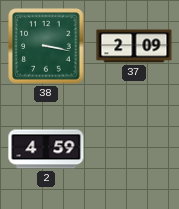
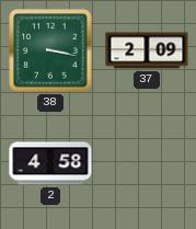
2: 4:59 -> 4:58
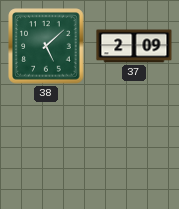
38: 3:17 -> 5:08
2: 4:58 -> none
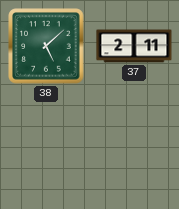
37: 2:09 -> 2:11
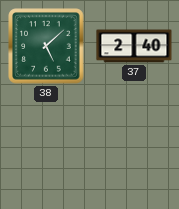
37: 2:11 -> 2:40
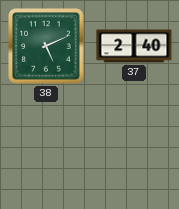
38: 5:08 -> 5:11
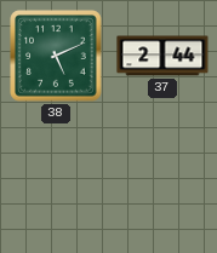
37: 2:40 -> 2:44
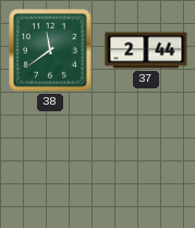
38: 5:11 -> 11:39
